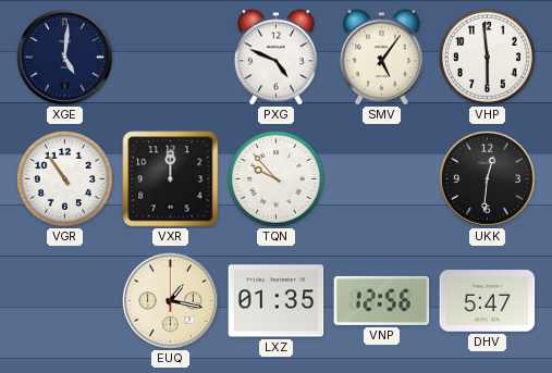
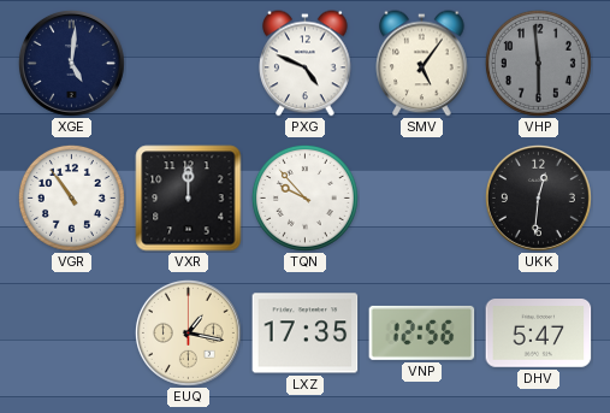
VHP dial: white -> grey
LXZ: 01:35 -> 17:35
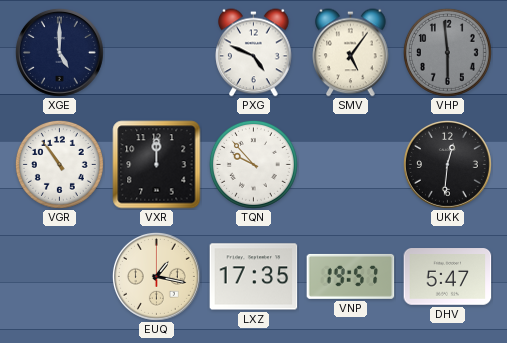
XGE: 5:01 -> 5:00
VNP: 12:56 -> 19:57
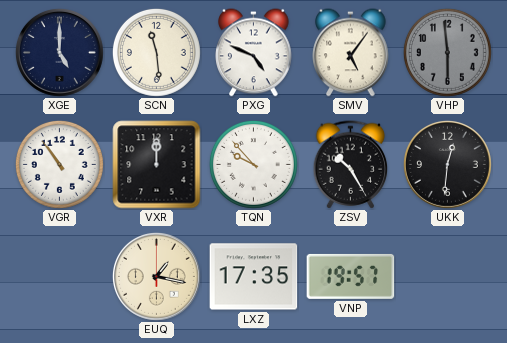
SCN: none -> 11:29
ZSV: none -> 10:25
DHV: 5:47 -> none
